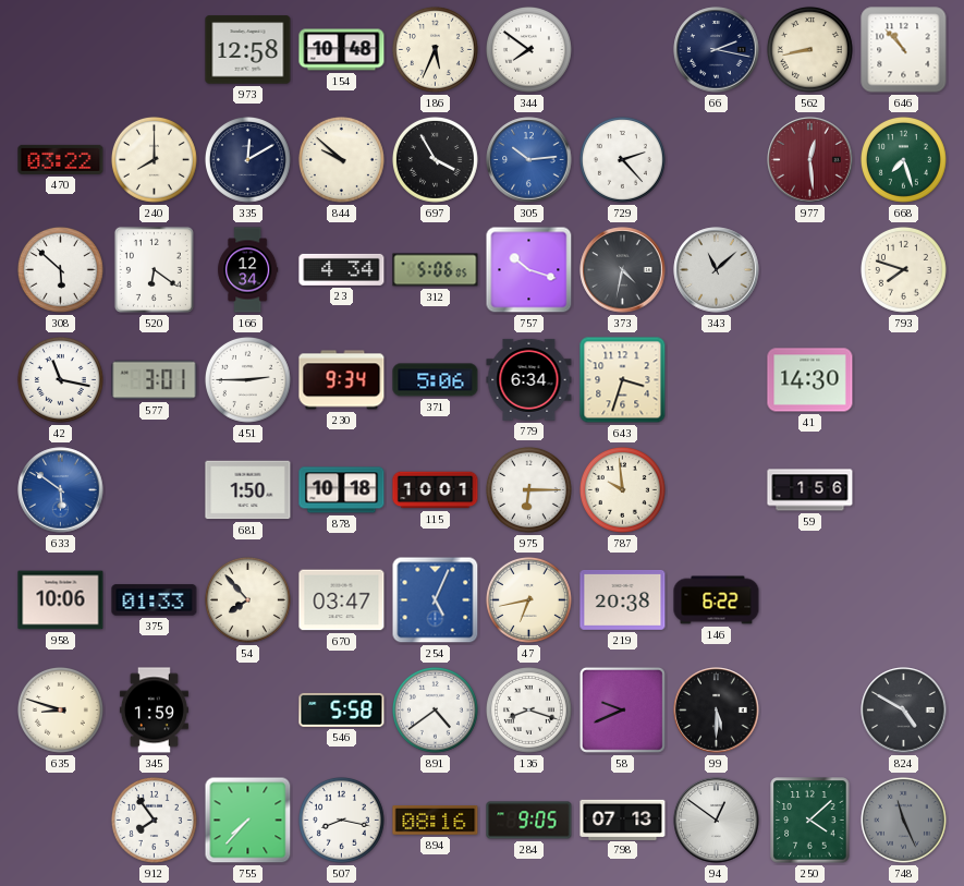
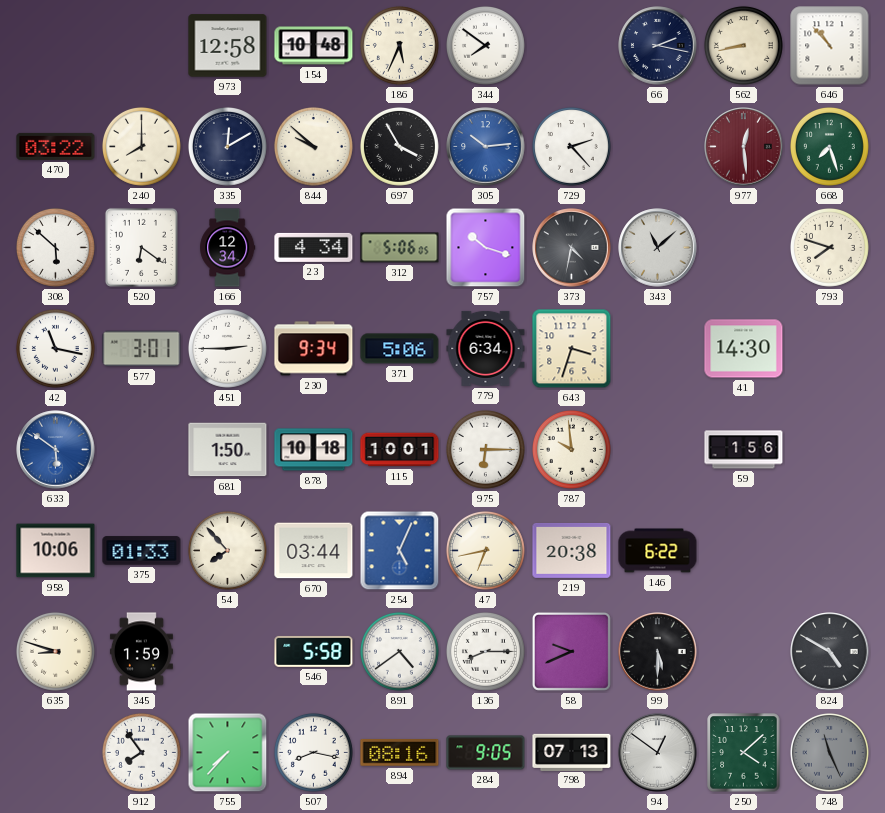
670: 03:47 -> 03:44
136: 8:18 -> 8:15
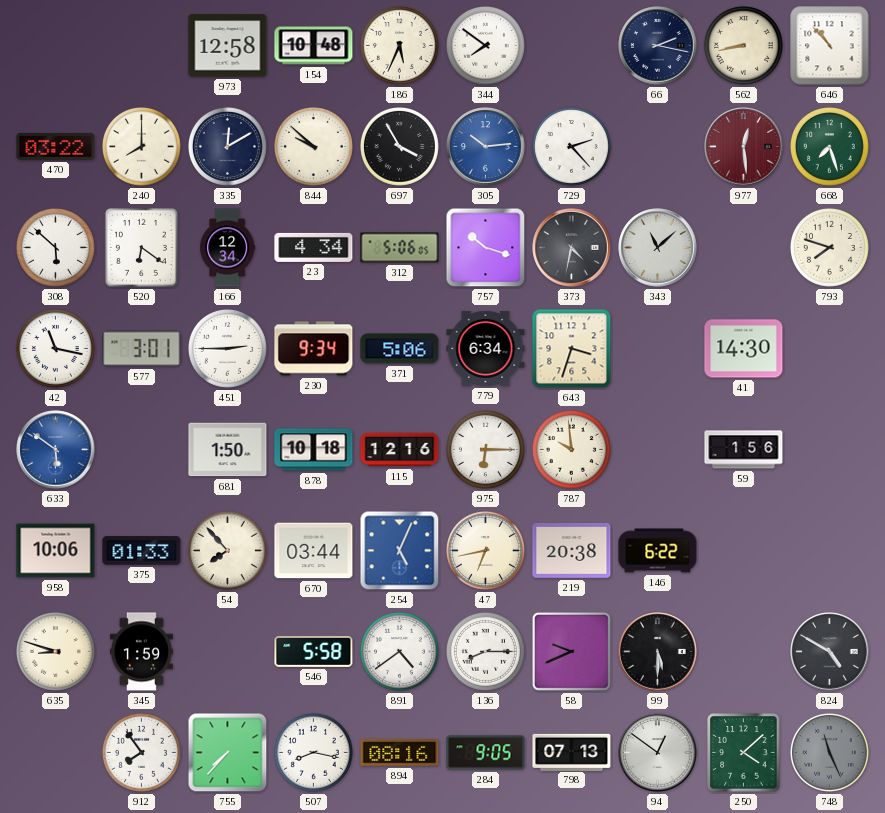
115: 10:01 -> 12:16
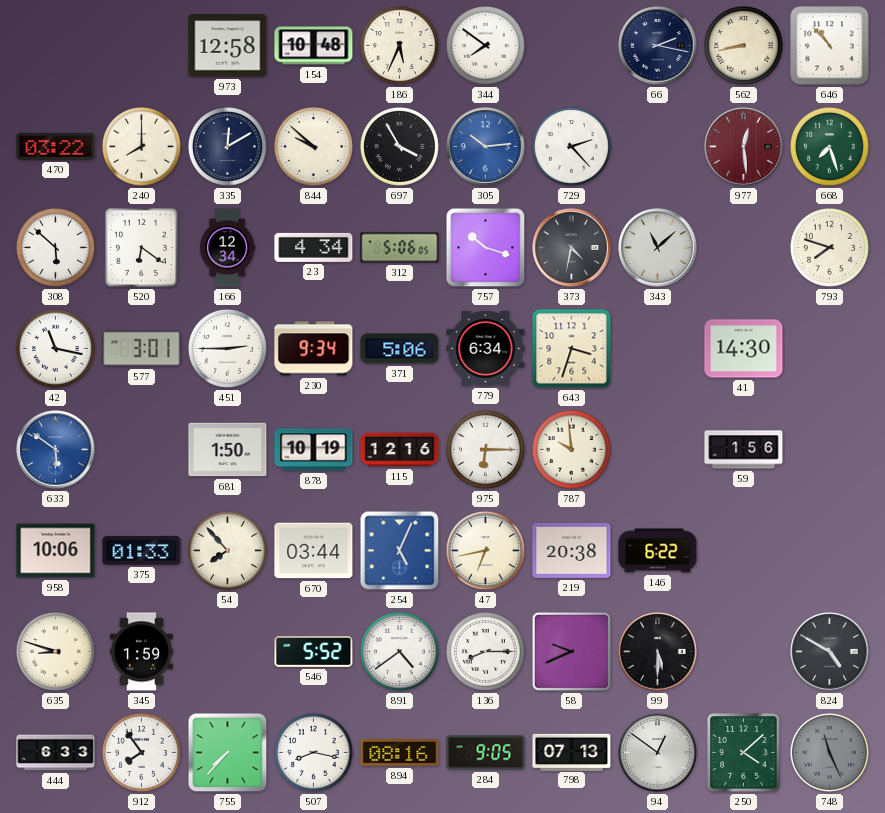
878: 10:18 -> 10:19
546: 5:58 -> 5:52
444: none -> 6:33
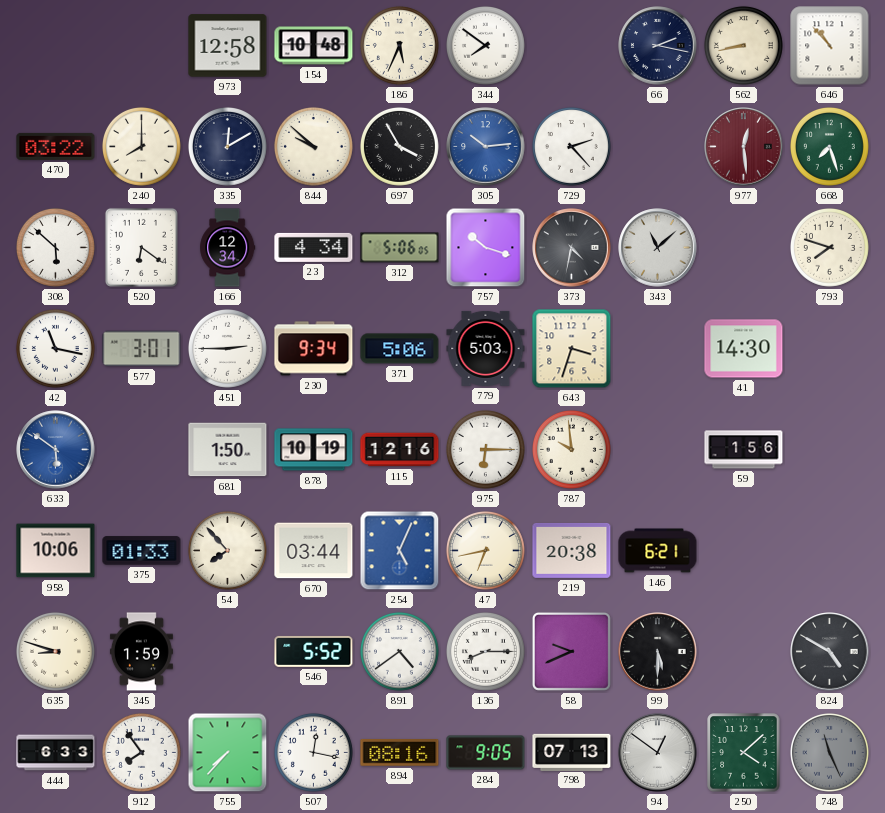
779: 6:34 -> 5:03
146: 6:22 -> 6:21
507: 8:17 -> 12:17
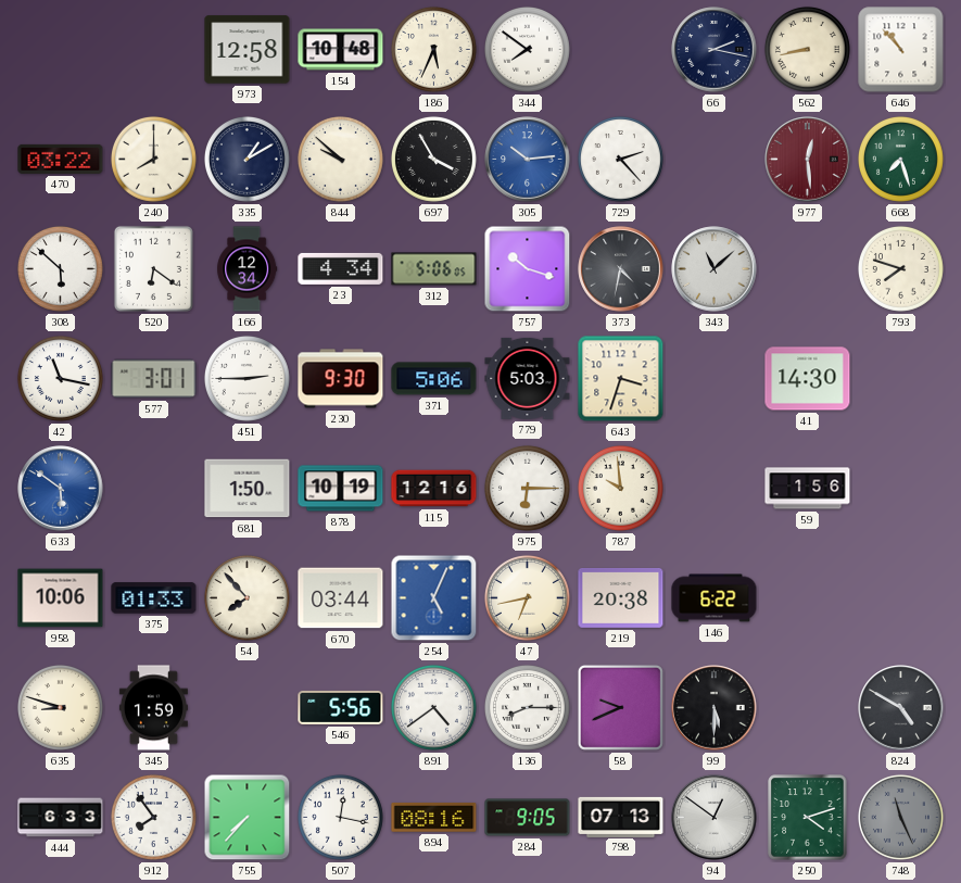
335: 12:10 -> 1:10
230: 9:34 -> 9:30
146: 6:21 -> 6:22
546: 5:52 -> 5:56
250: 4:08 -> 4:12
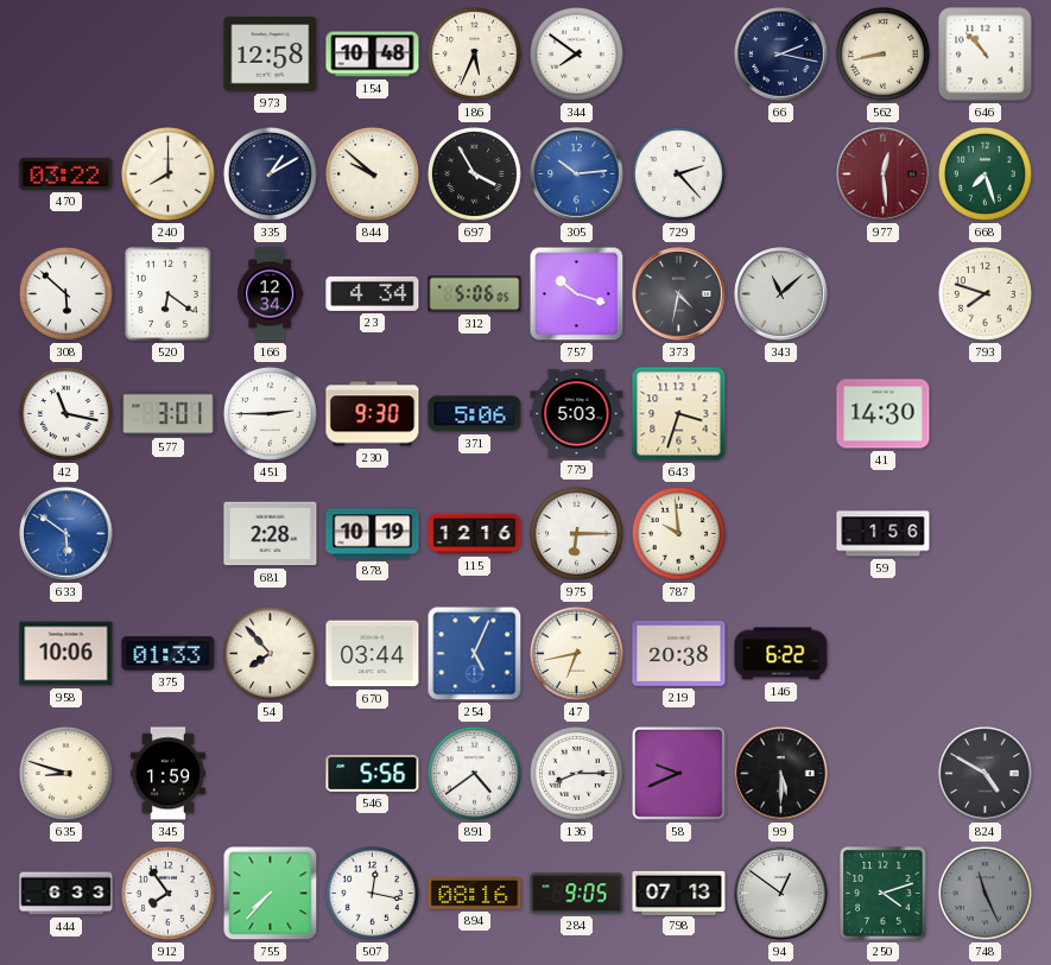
681: 1:50 -> 2:28
